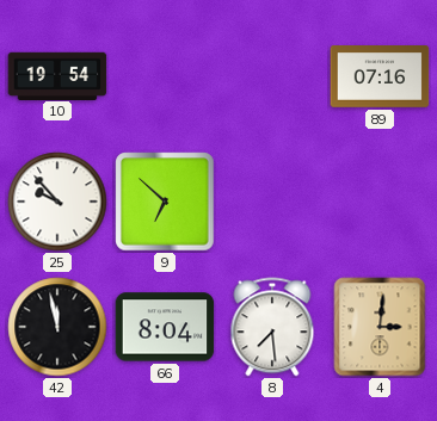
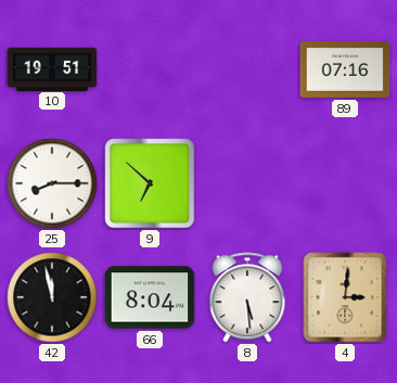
10: 19:54 -> 19:51
25: 9:53 -> 8:15
8: 7:29 -> 5:29
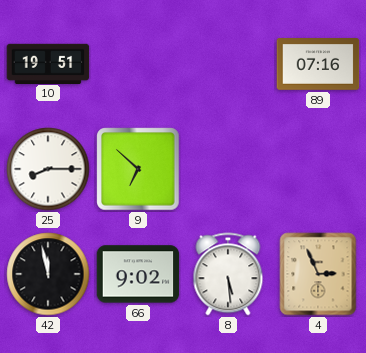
66: 8:04 -> 9:02
4: 3:01 -> 2:56
